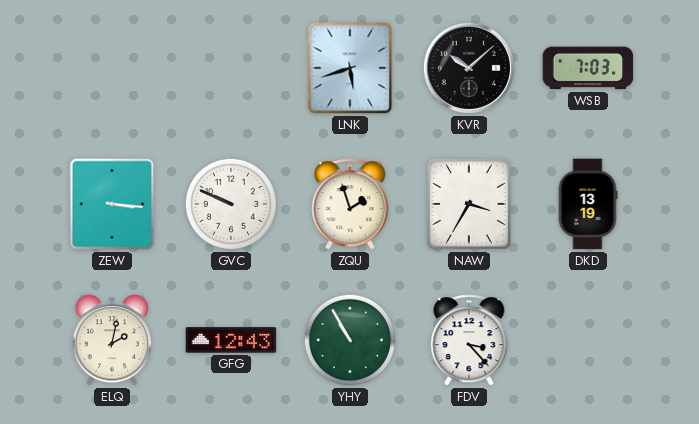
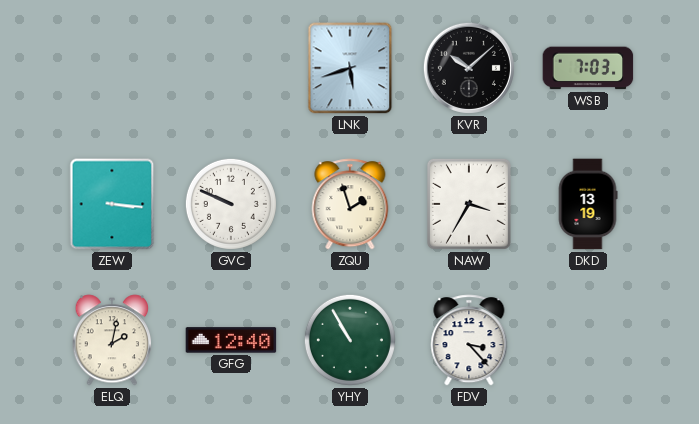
GFG: 12:43 -> 12:40
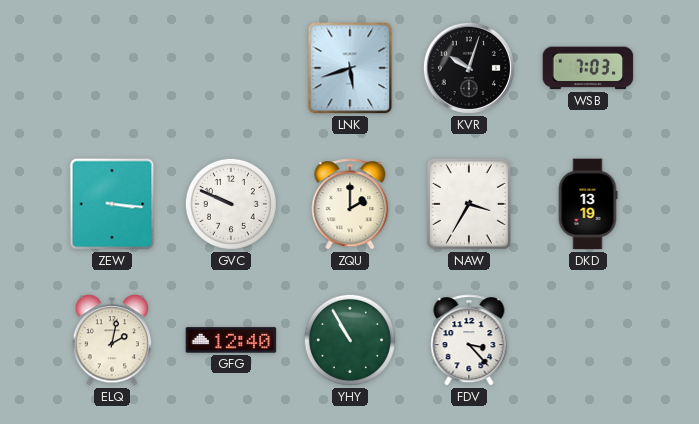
KVR: 10:08 -> 10:03
ZQU: 1:57 -> 2:00
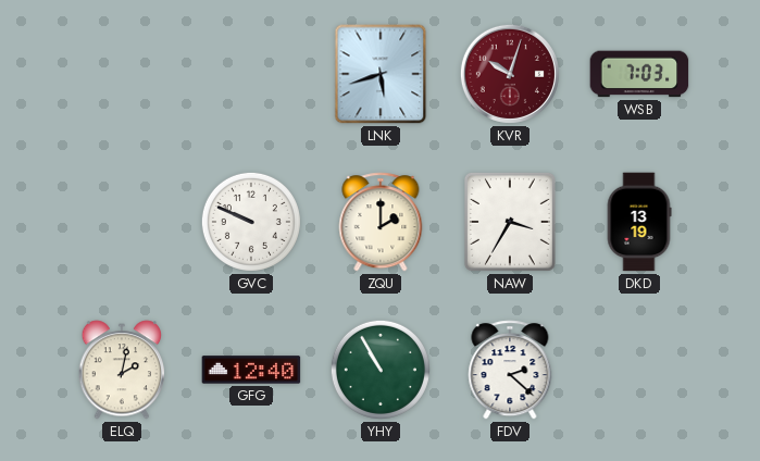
KVR dial: black -> burgundy
ZEW: 3:16 -> none
FDV: 3:23 -> 2:22
